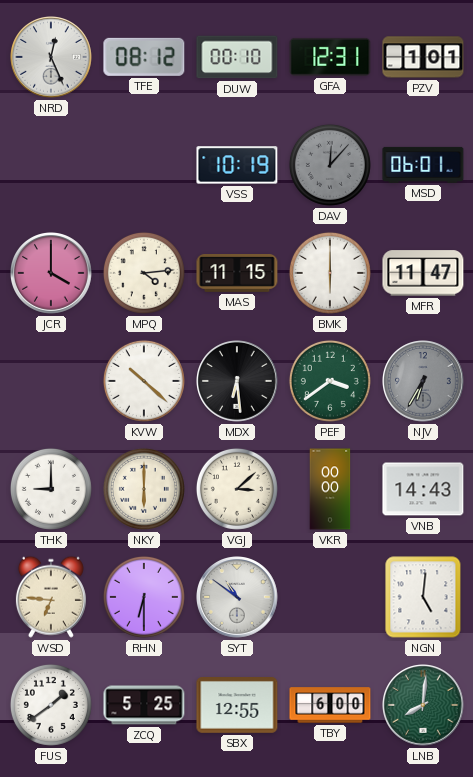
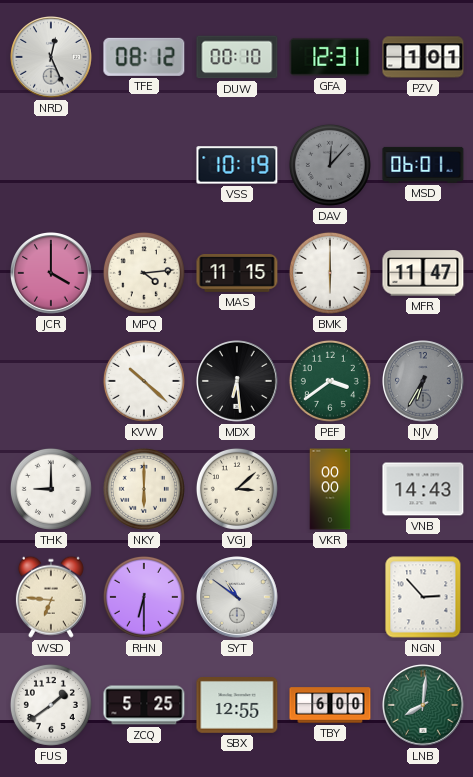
NGN: 5:01 -> 2:53
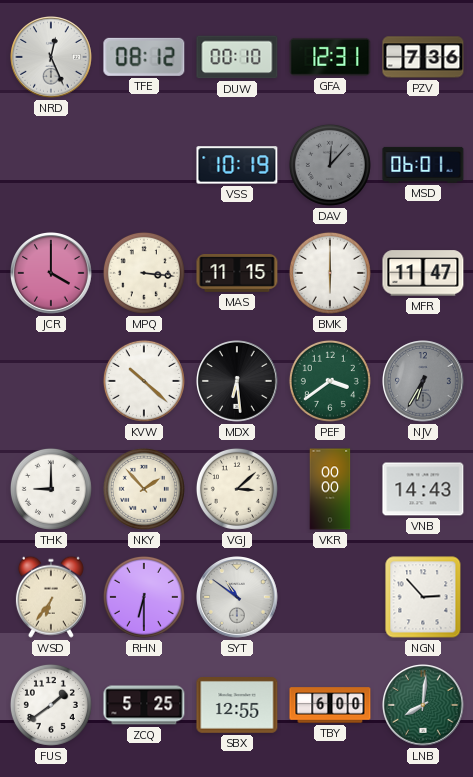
PZV: 1:01 -> 7:36
MPQ: 4:14 -> 3:16
NKY: 6:00 -> 1:53
WSD: 6:46 -> 6:36
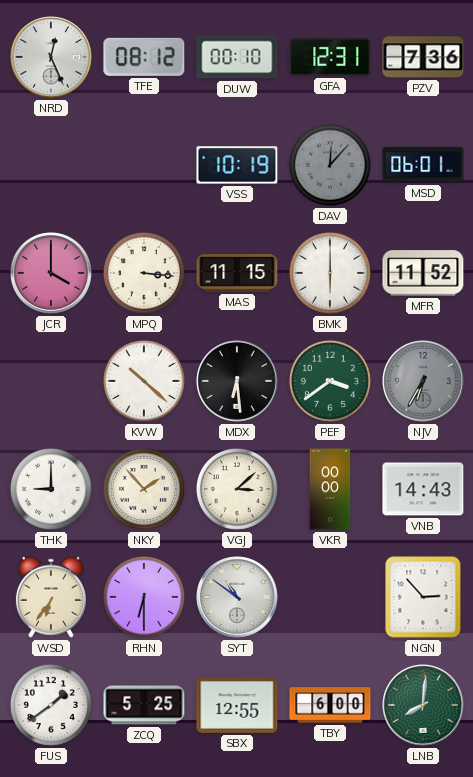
MFR: 11:47 -> 11:52
